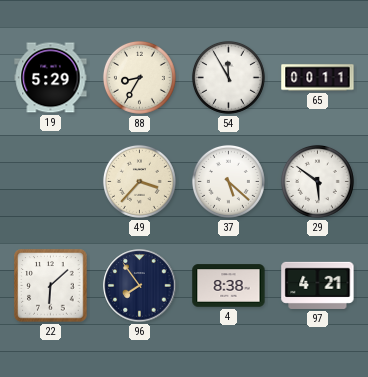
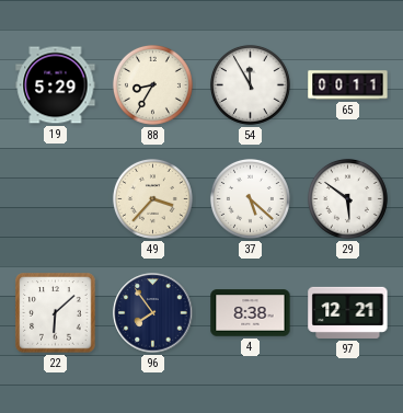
97: 4:21 -> 12:21
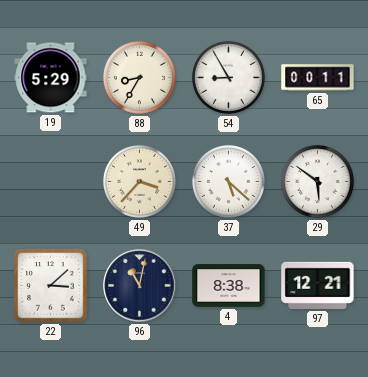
54: 11:55 -> 8:55
22: 6:08 -> 3:08
96: 7:54 -> 11:02
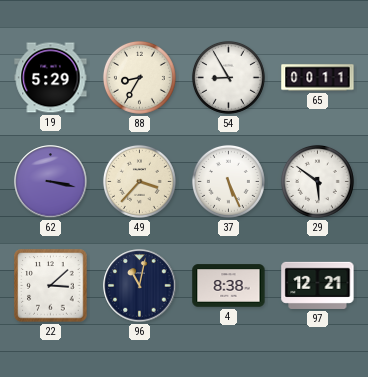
62: none -> 3:17
37: 5:22 -> 5:26
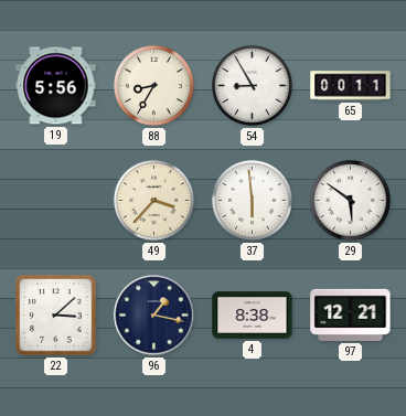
19: 5:29 -> 5:56
62: 3:17 -> none
37: 5:26 -> 5:59
96: 11:02 -> 1:17
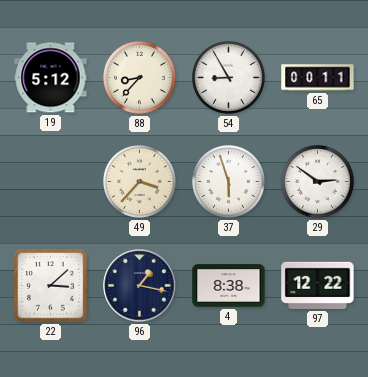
19: 5:56 -> 5:12
88: 8:35 -> 8:37
37: 5:59 -> 5:57
29: 5:51 -> 2:51
97: 12:21 -> 12:22
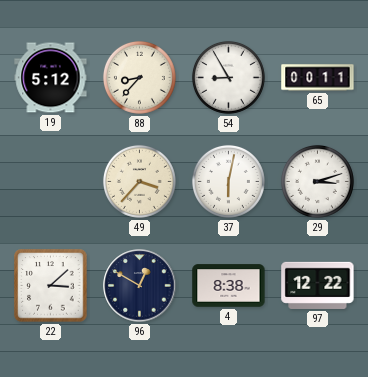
37: 5:57 -> 6:02
29: 2:51 -> 3:12
96: 1:17 -> 12:50
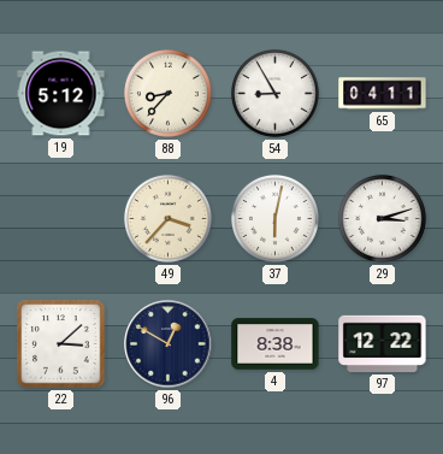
65: 00:11 -> 04:11
